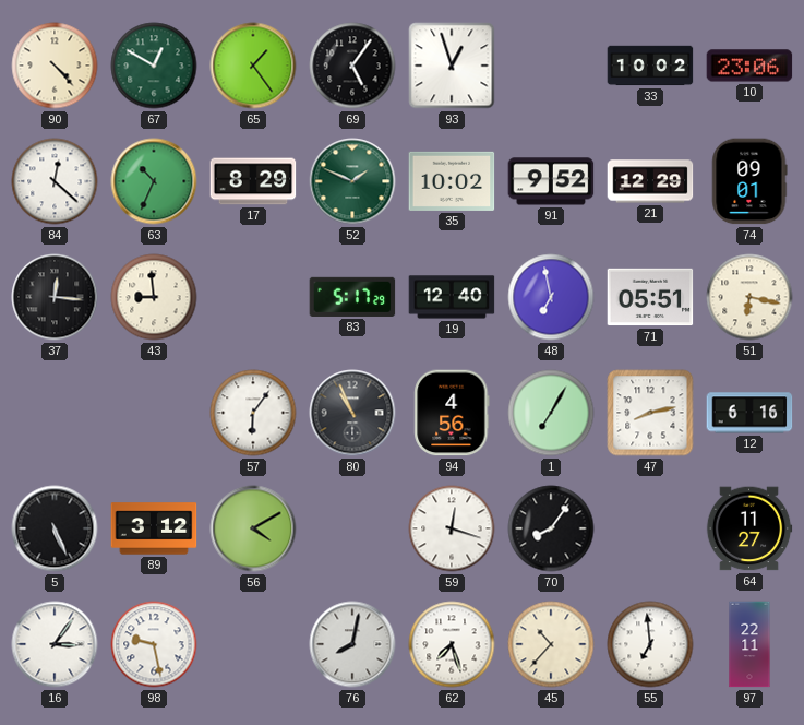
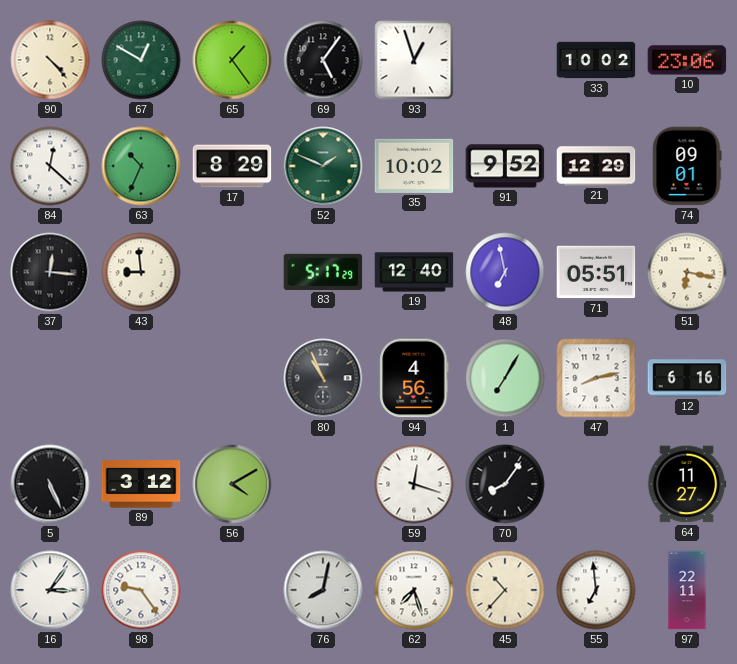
57: 6:06 -> none
98: 9:28 -> 9:24
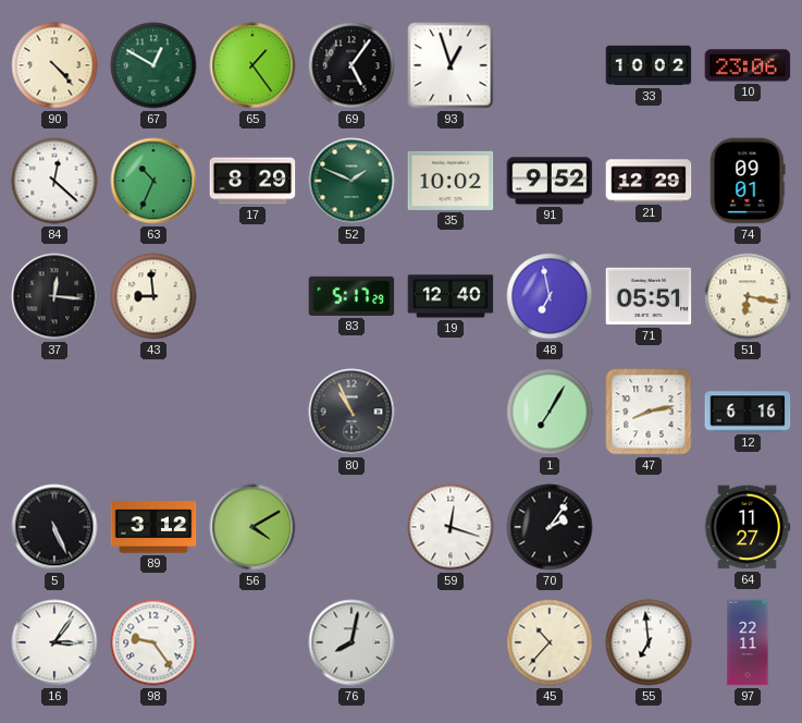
94: 4:56 -> none
70: 8:06 -> 2:06
62: 7:27 -> none
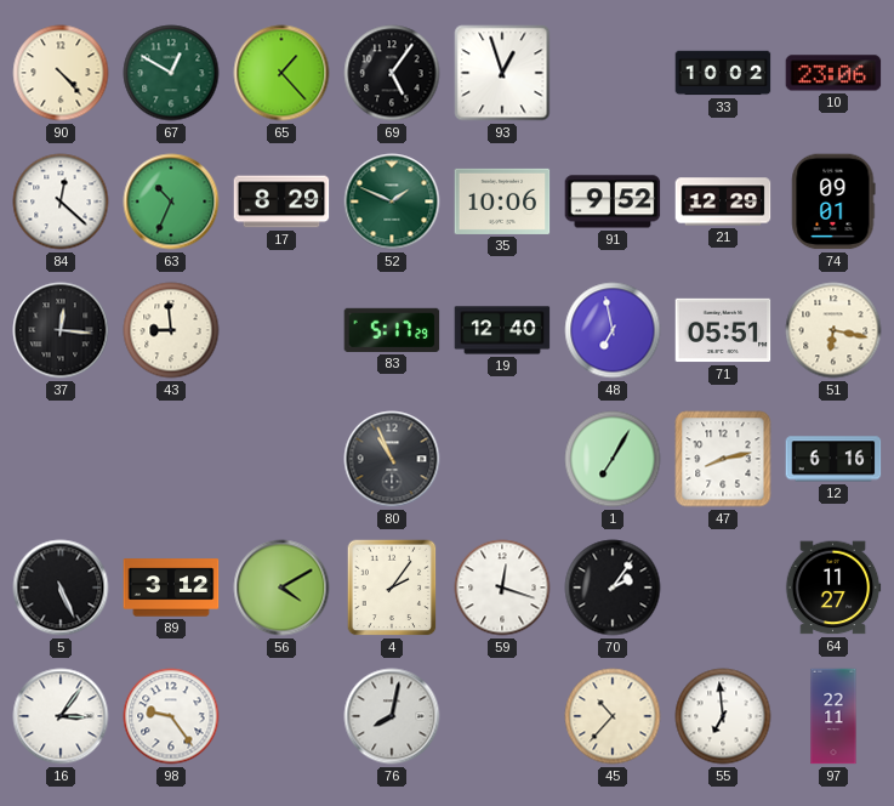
65: 1:24 -> 1:23
35: 10:02 -> 10:06
4: none -> 2:06
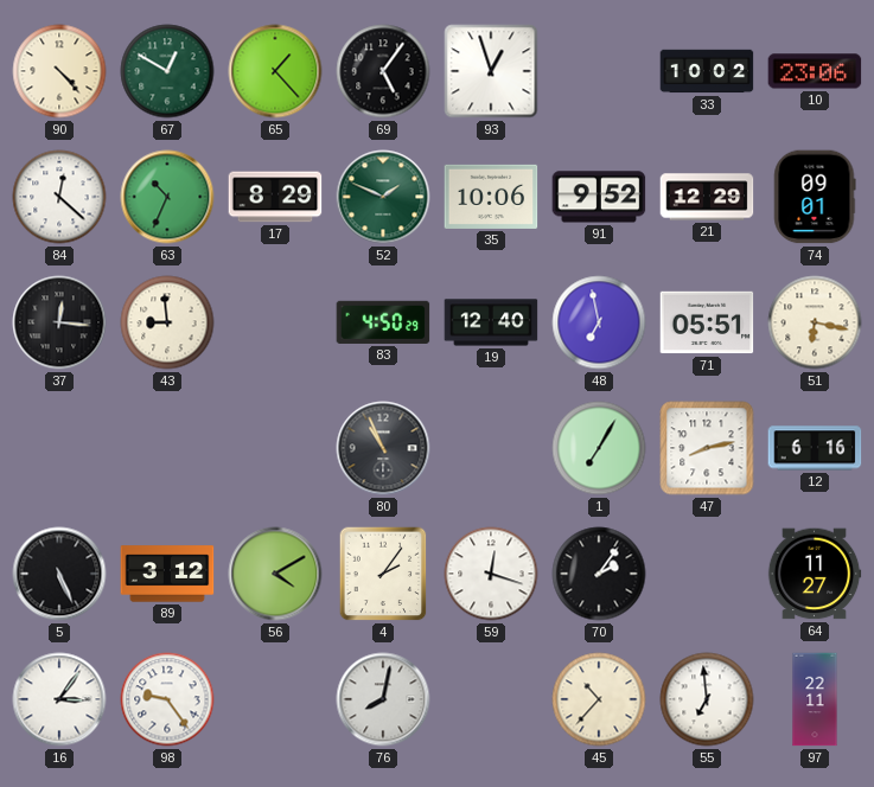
83: 5:17 -> 4:50
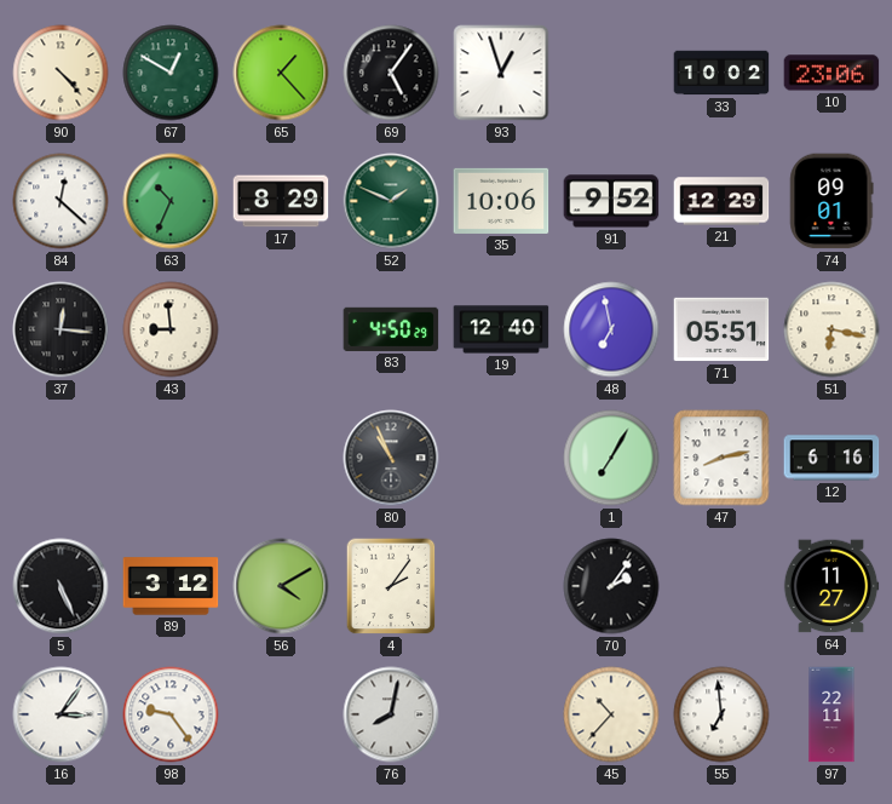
59: 12:18 -> none
